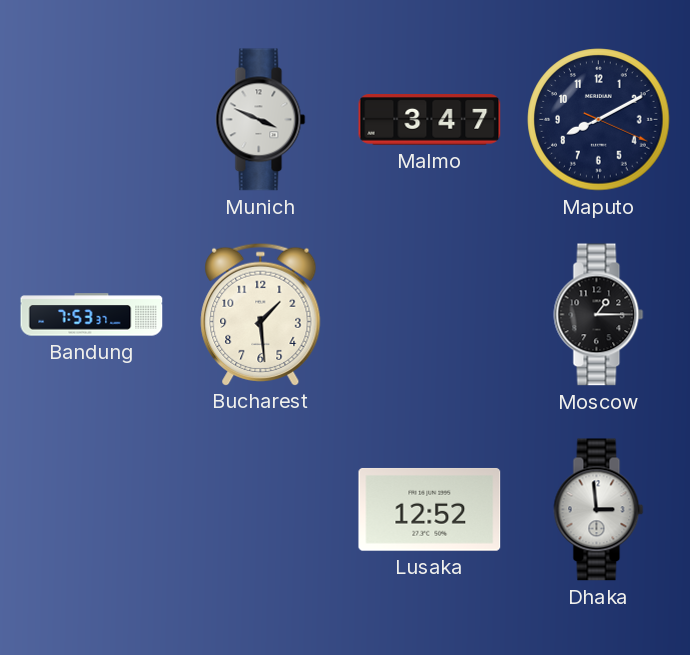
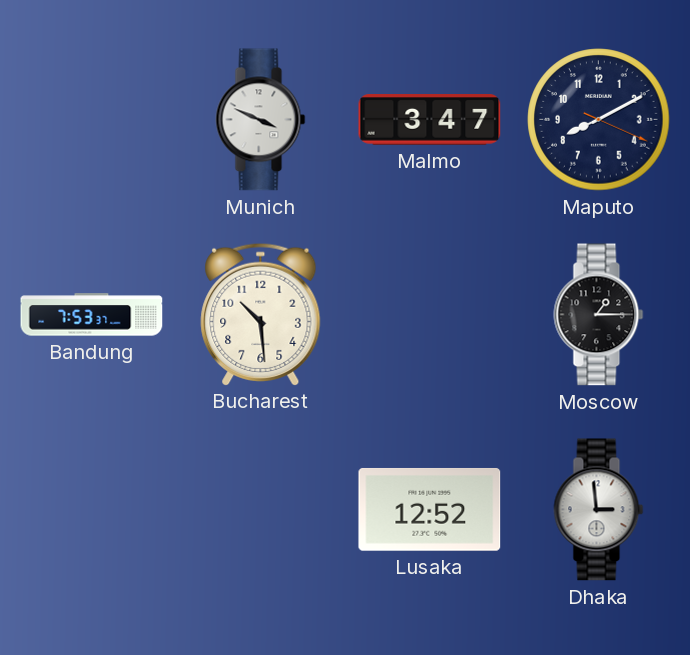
Bucharest: 1:29 -> 10:29
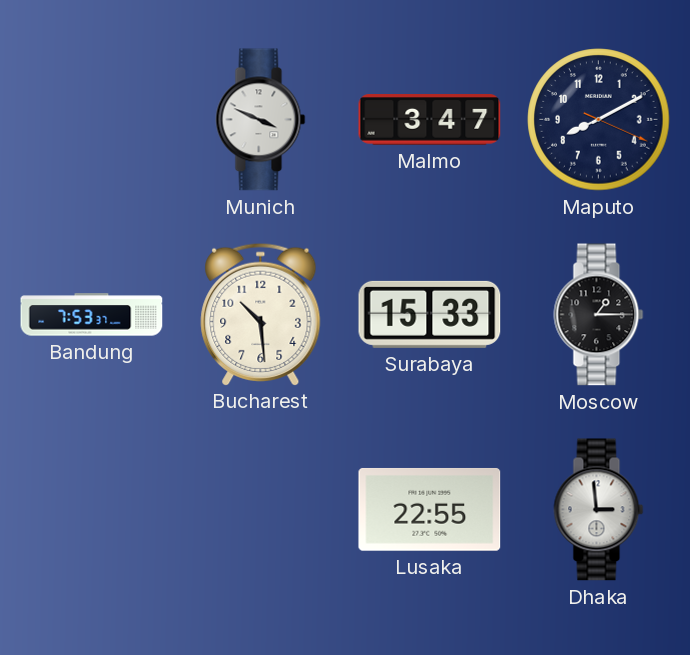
Surabaya: none -> 15:33
Lusaka: 12:52 -> 22:55
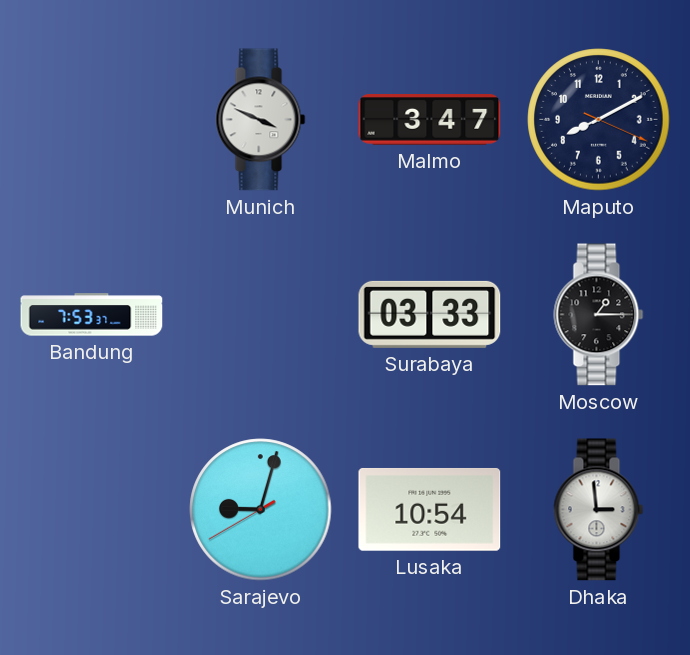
Bucharest: 10:29 -> none
Surabaya: 15:33 -> 03:33
Sarajevo: none -> 9:02
Lusaka: 22:55 -> 10:54
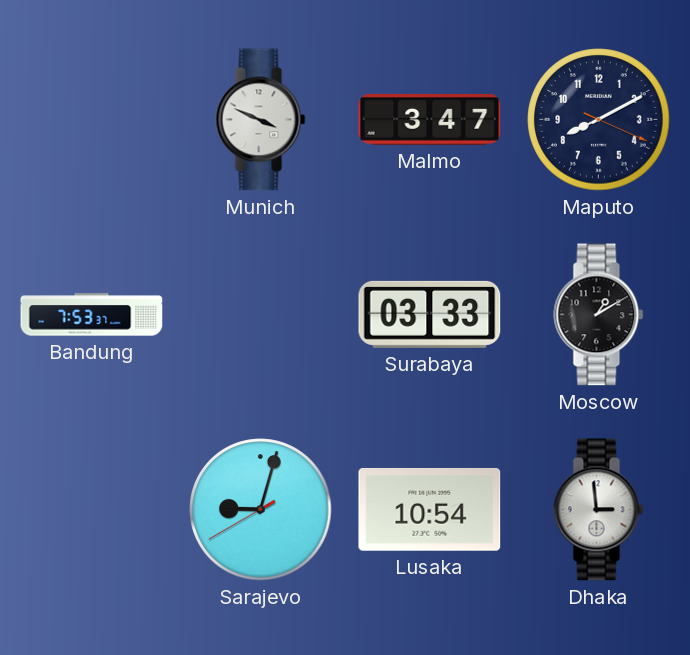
Moscow: 1:15 -> 1:10
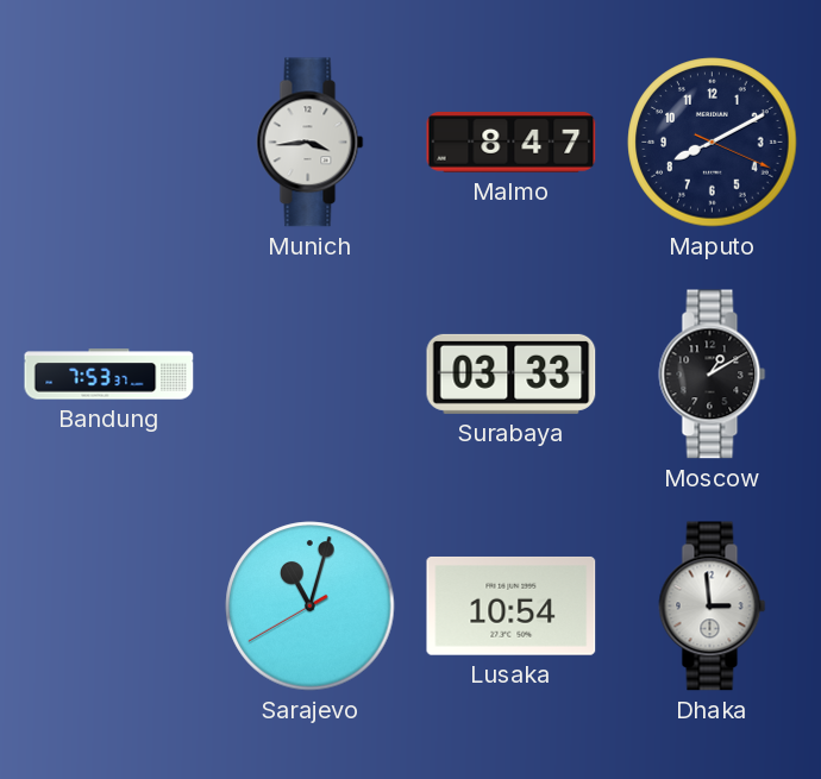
Munich: 3:49 -> 3:44
Malmo: 3:47 -> 8:47
Sarajevo: 9:02 -> 11:02
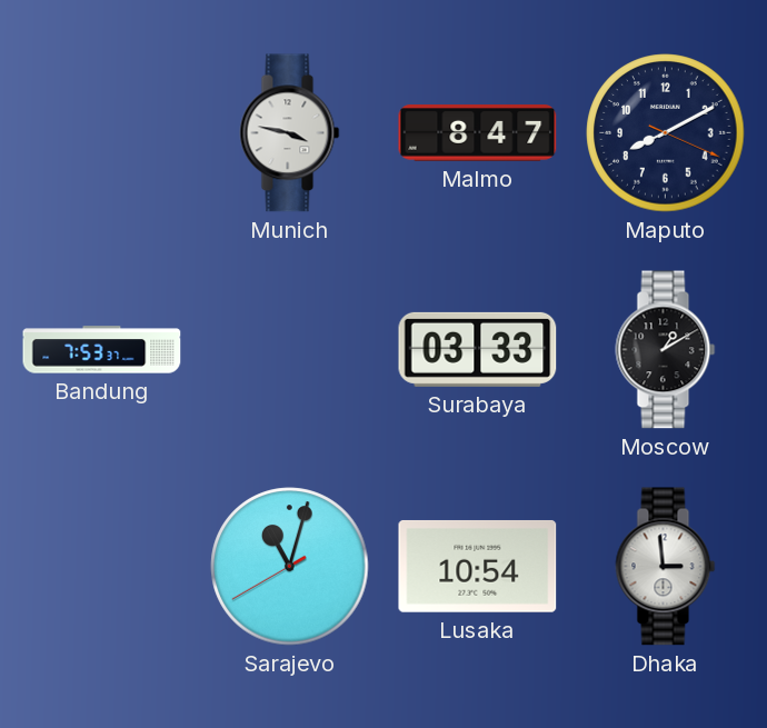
Munich: 3:44 -> 3:47
